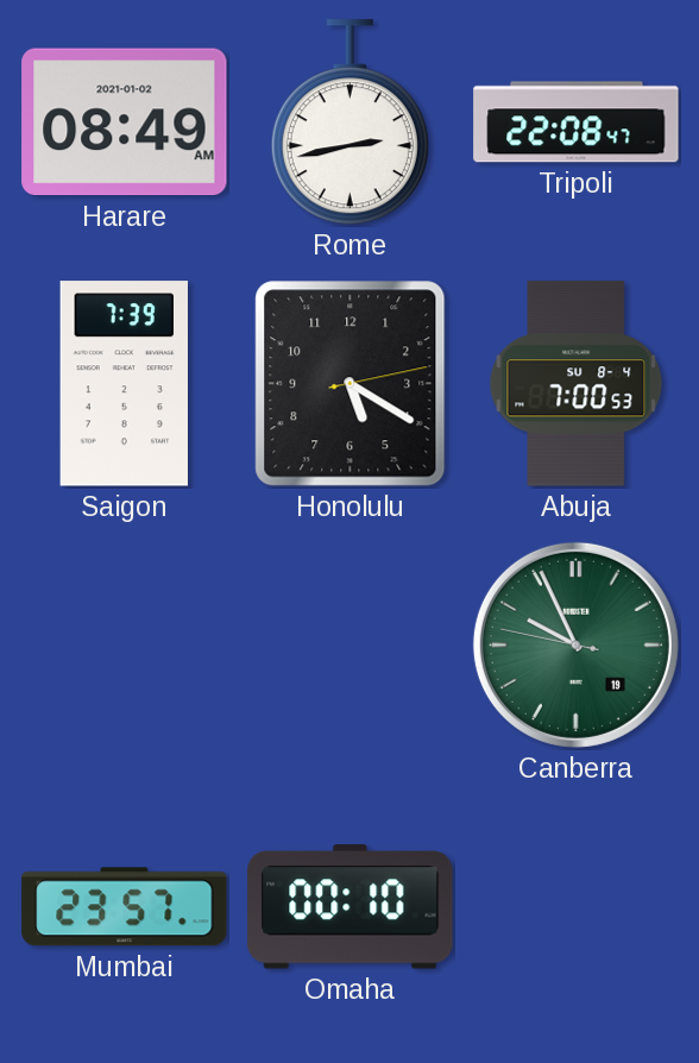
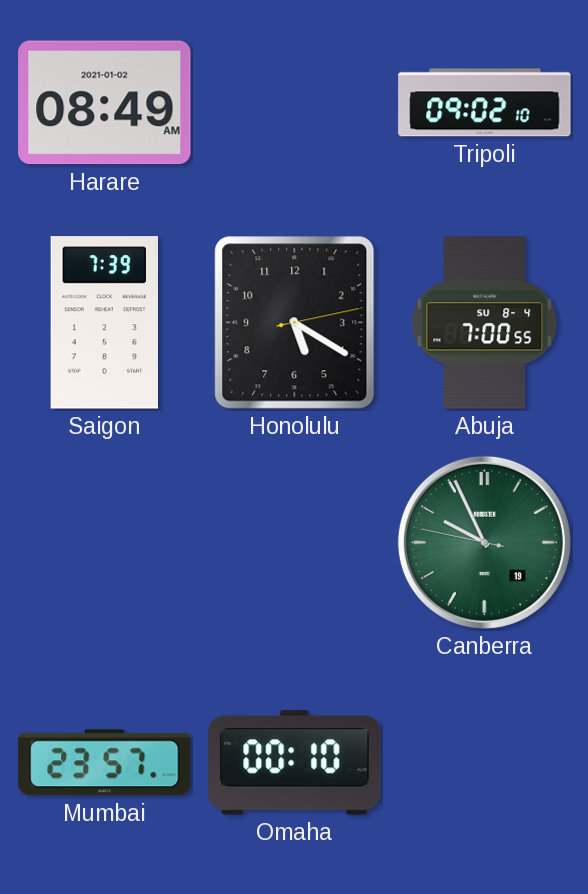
Rome: 2:43 -> none
Tripoli: 22:08 -> 09:02
Abuja: 7:00:53 -> 7:00:55
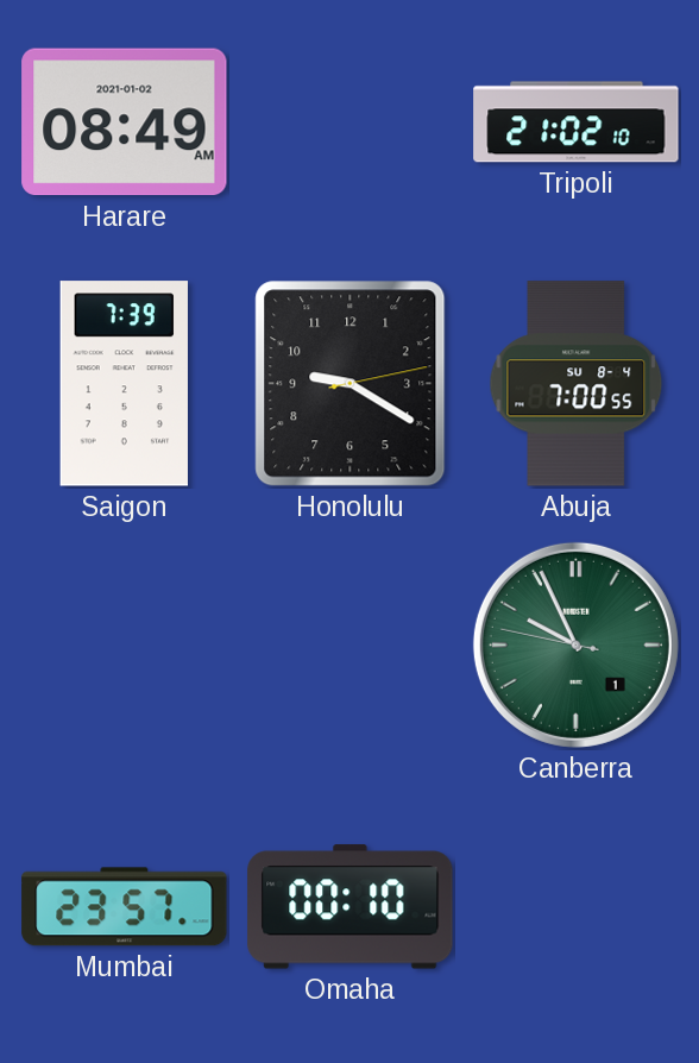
Tripoli: 09:02 -> 21:02
Honolulu: 5:20 -> 9:20
Canberra date: 19 -> 1
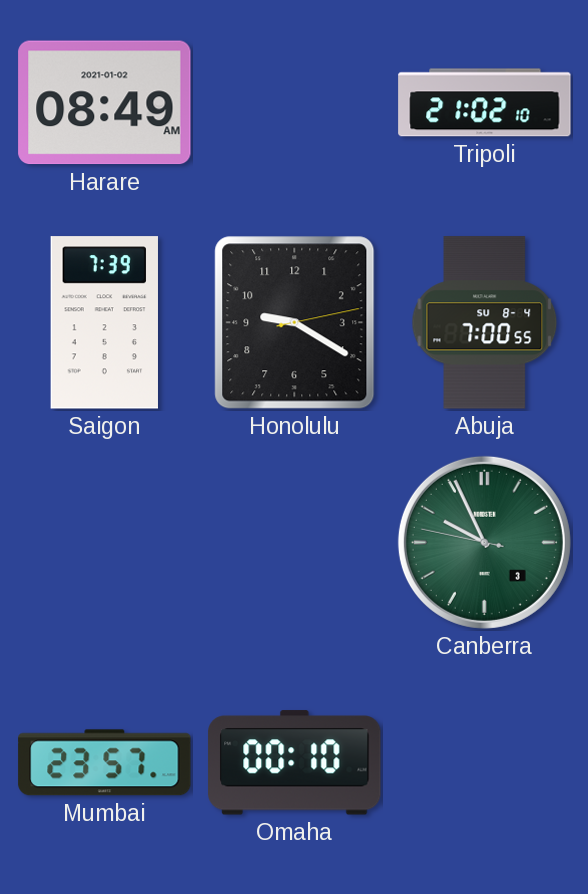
Canberra date: 1 -> 3
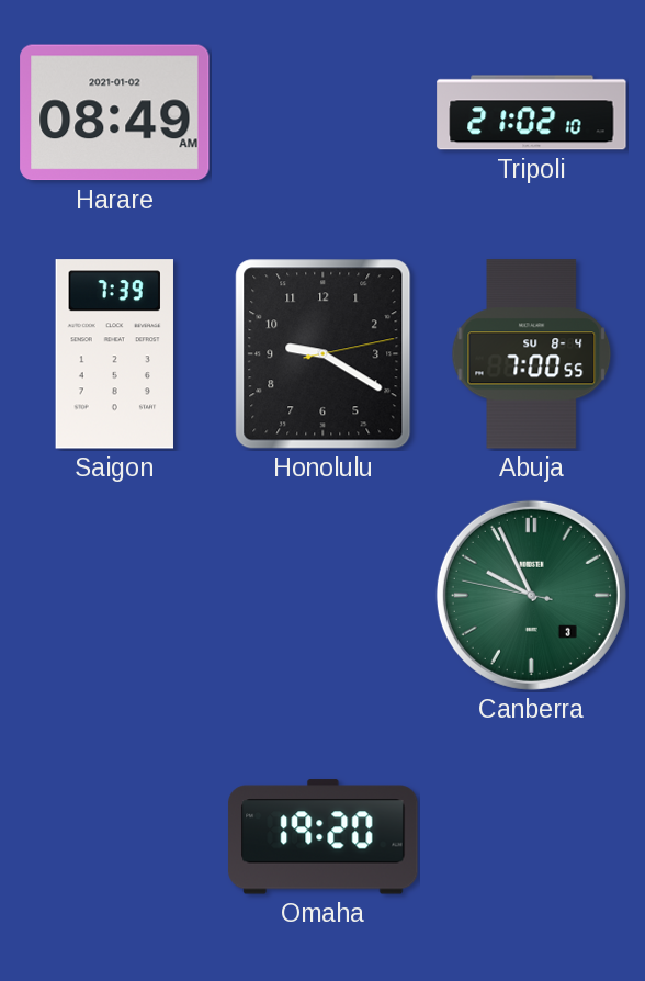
Mumbai: 23:57 -> none
Omaha: 00:10 -> 19:20
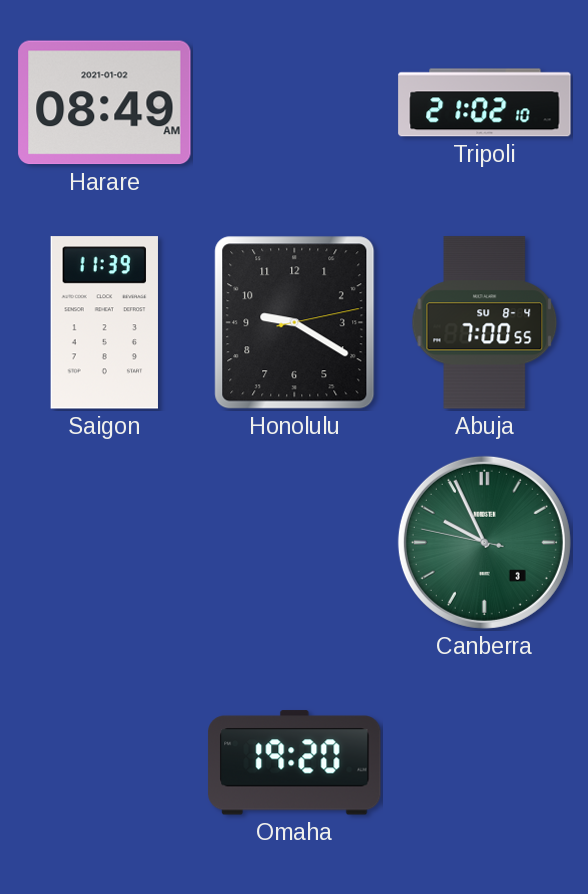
Saigon: 7:39 -> 11:39
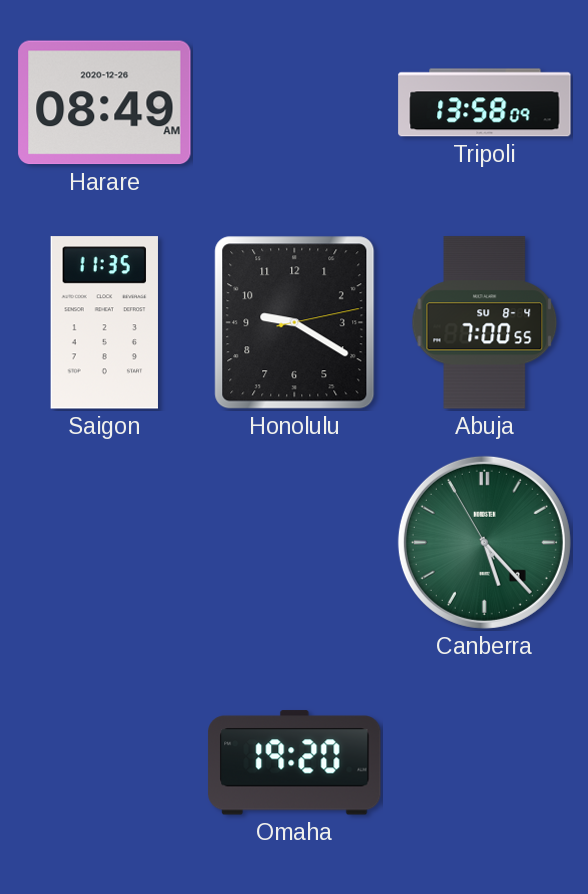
Harare date: 2021-01-02 -> 2020-12-26
Tripoli: 21:02 -> 13:58
Saigon: 11:39 -> 11:35
Canberra: 9:55 -> 5:22
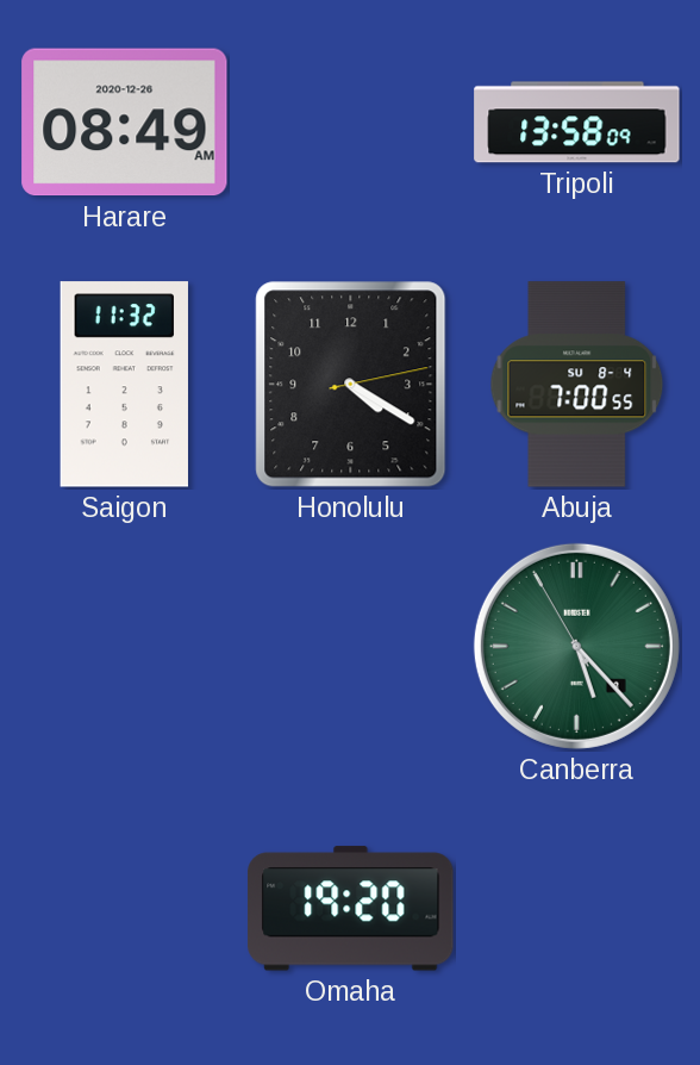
Saigon: 11:35 -> 11:32
Honolulu: 9:20 -> 4:20
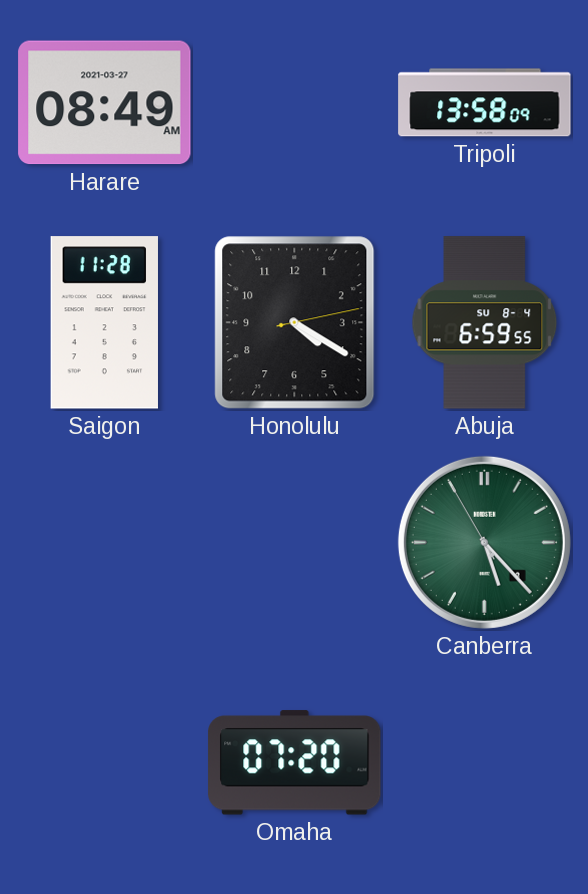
Harare date: 2020-12-26 -> 2021-03-27
Saigon: 11:32 -> 11:28
Abuja: 7:00 -> 6:59
Omaha: 19:20 -> 07:20
